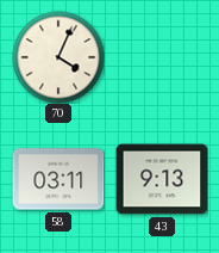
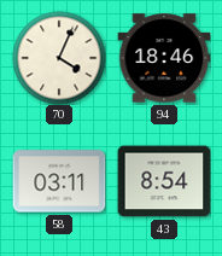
94: none -> 18:46
43: 9:13 -> 8:54
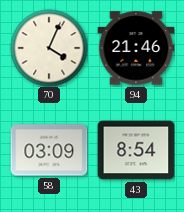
94: 18:46 -> 21:46
58: 03:11 -> 03:09
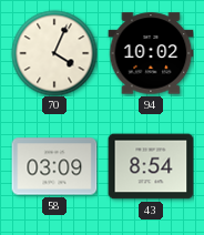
94: 21:46 -> 10:02
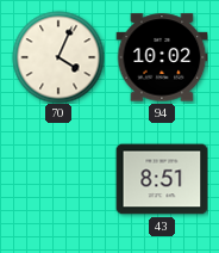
58: 03:09 -> none
43: 8:54 -> 8:51
